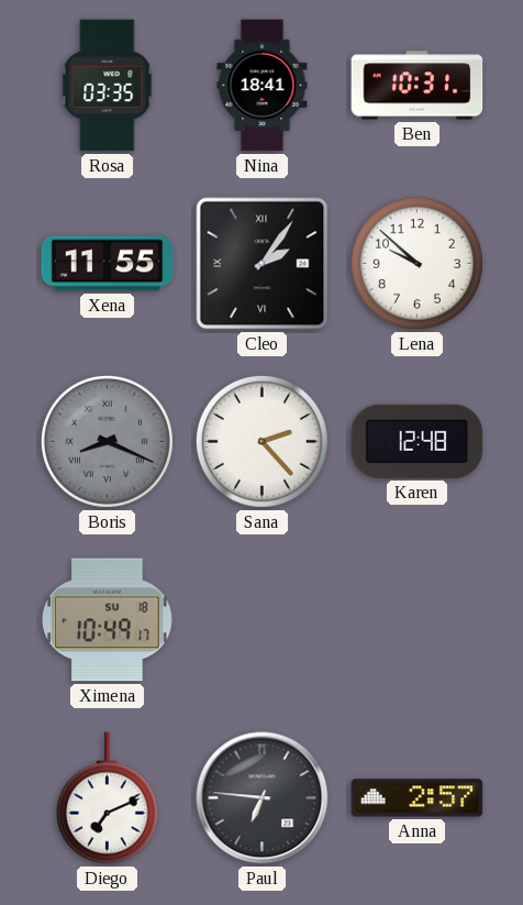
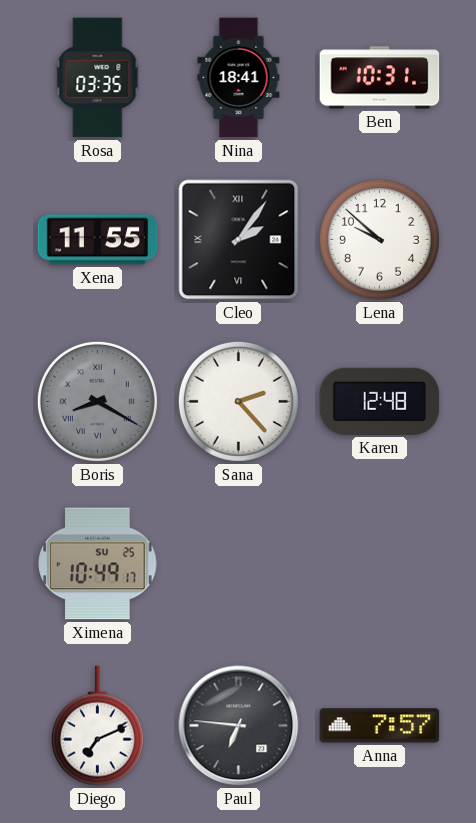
Boris: 8:19 -> 8:20
Ximena date: SU 18 -> SU 25
Anna: 2:57 -> 7:57
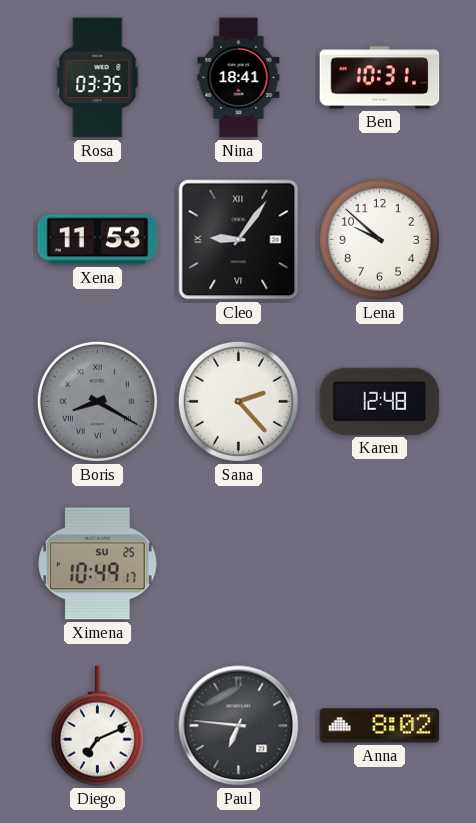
Xena: 11:55 -> 11:53
Cleo: 2:06 -> 9:06
Anna: 7:57 -> 8:02
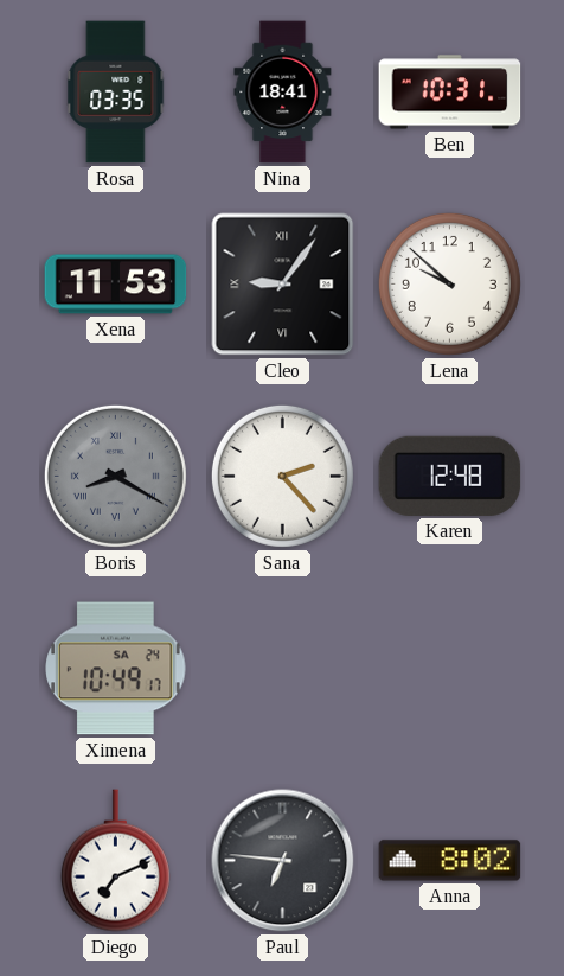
Ximena date: SU 25 -> SA 24
